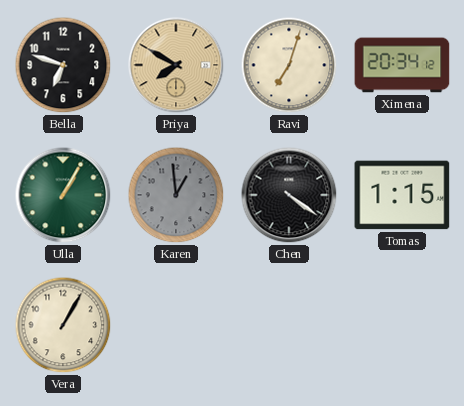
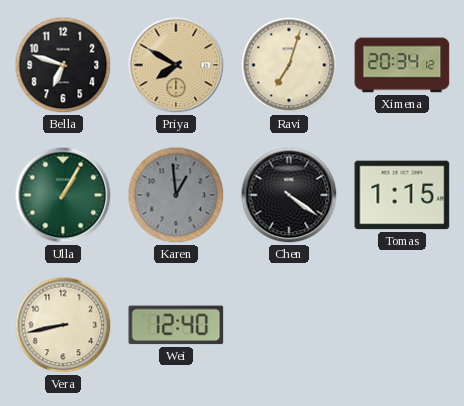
Vera: 1:05 -> 8:43
Wei: none -> 12:40
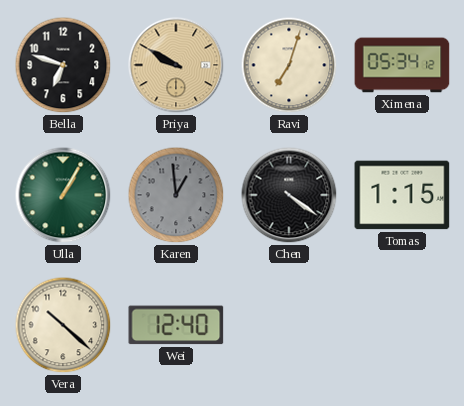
Priya: 7:50 -> 9:50
Ximena: 20:34 -> 05:34
Vera: 8:43 -> 10:22
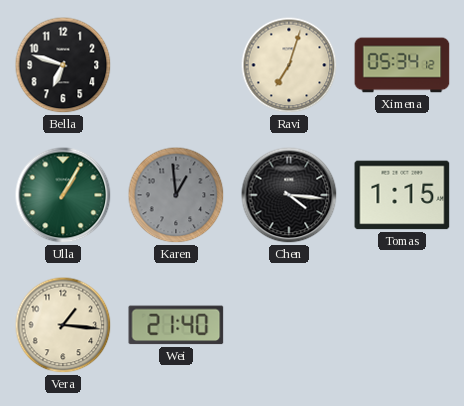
Priya: 9:50 -> none
Chen: 4:21 -> 4:16
Vera: 10:22 -> 1:16
Wei: 12:40 -> 21:40
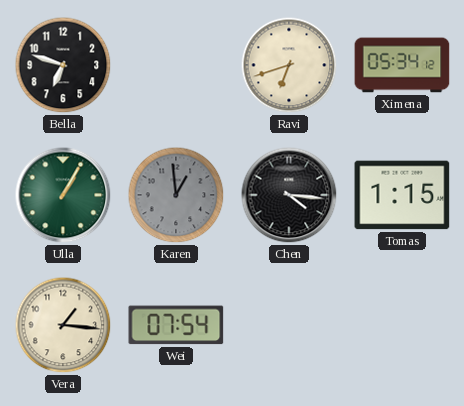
Ravi: 7:03 -> 6:42
Wei: 21:40 -> 07:54
